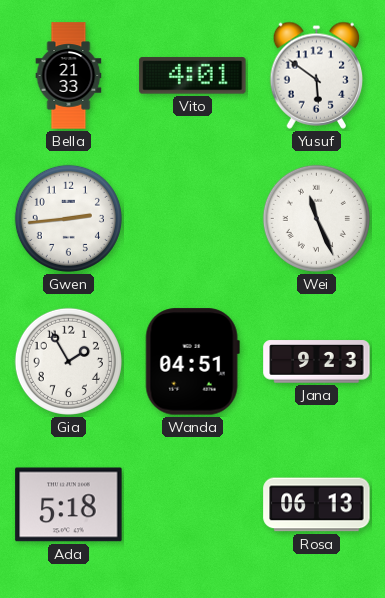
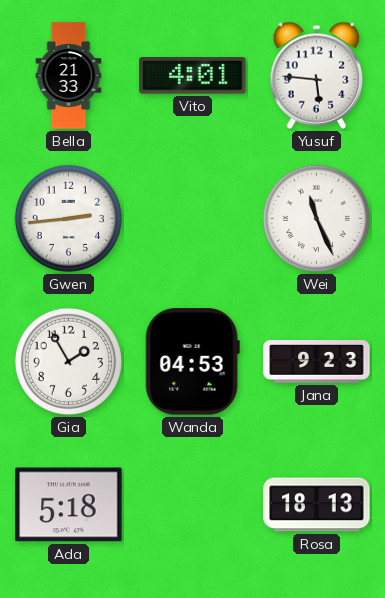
Yusuf: 5:51 -> 5:46
Wanda: 04:51 -> 04:53
Rosa: 06:13 -> 18:13
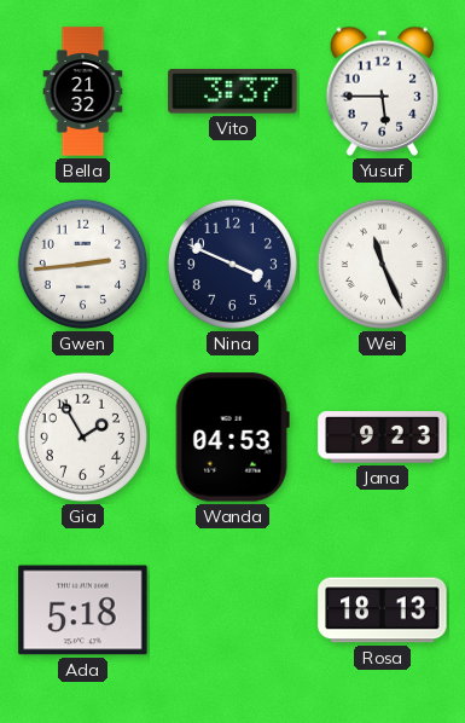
Bella: 21:33 -> 21:32
Vito: 4:01 -> 3:37
Yusuf: 5:46 -> 5:45
Nina: none -> 3:49
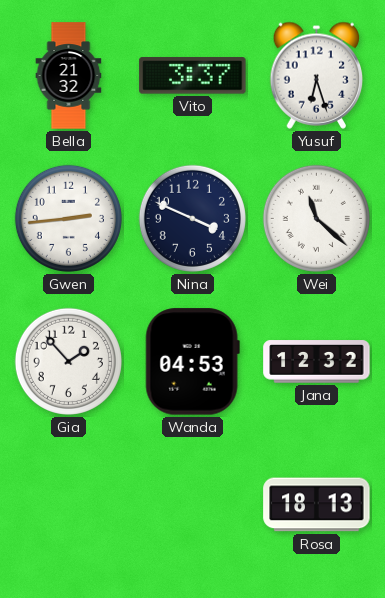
Yusuf: 5:45 -> 6:27
Wei: 11:26 -> 11:22
Gia: 1:55 -> 1:53
Jana: 9:23 -> 12:32
Ada: 5:18 -> none
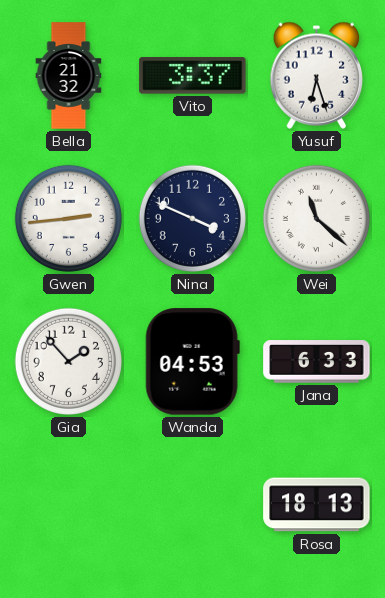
Jana: 12:32 -> 6:33
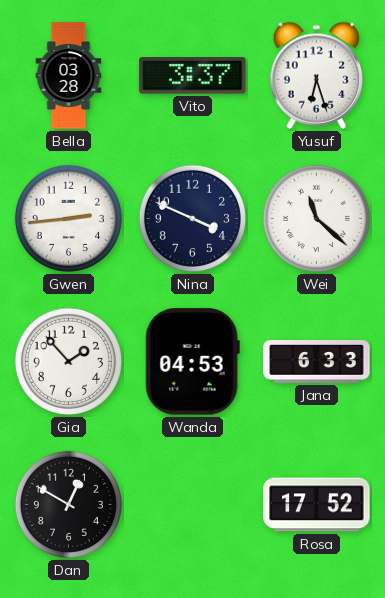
Bella: 21:32 -> 03:28
Dan: none -> 12:50
Rosa: 18:13 -> 17:52
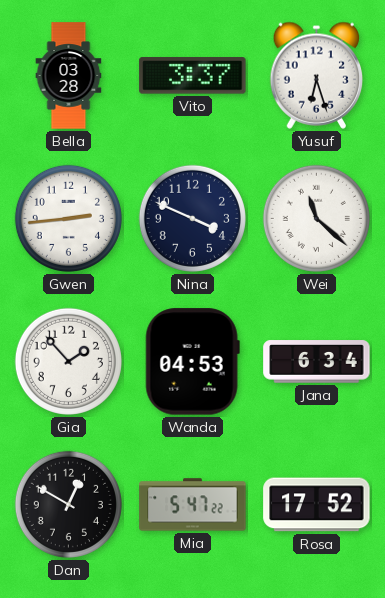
Jana: 6:33 -> 6:34
Mia: none -> 5:47
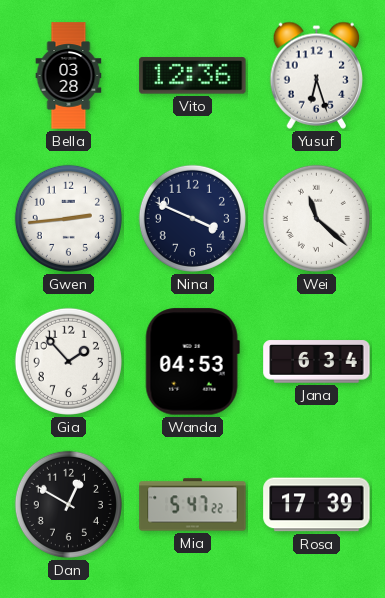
Vito: 3:37 -> 12:36
Rosa: 17:52 -> 17:39
